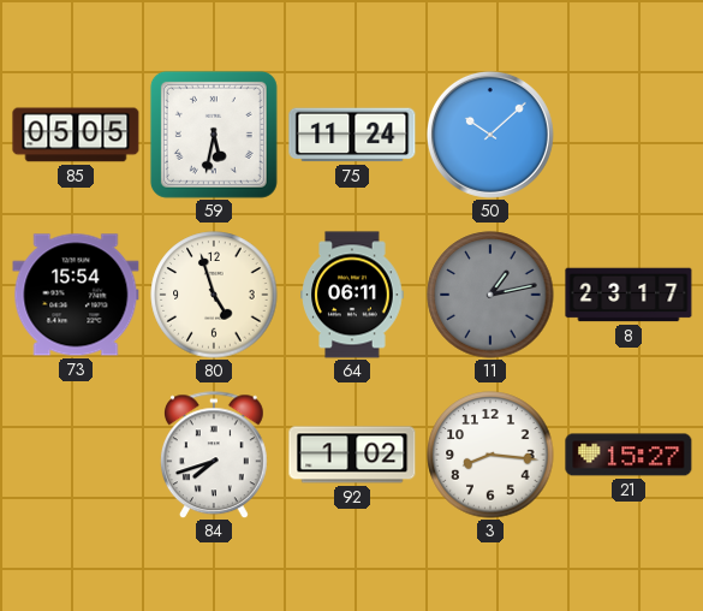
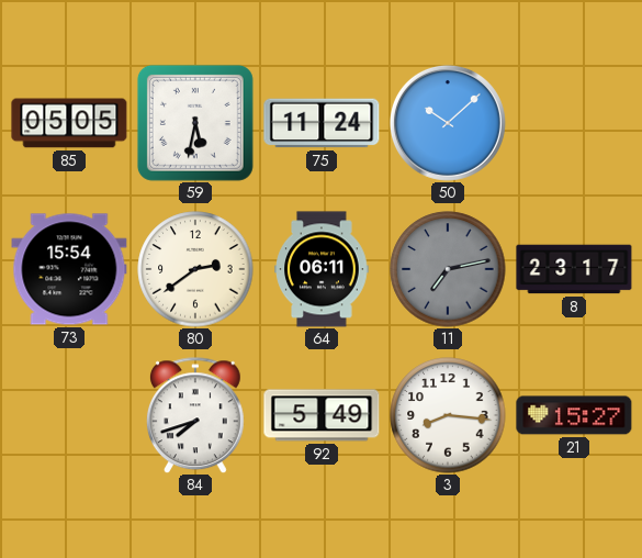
80: 4:57 -> 2:39
11: 1:13 -> 7:13
92: 1:02 -> 5:49
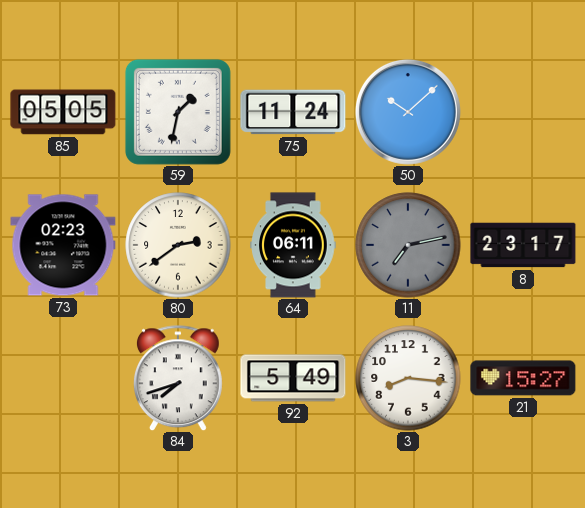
59: 5:32 -> 1:32
73: 15:54 -> 02:23
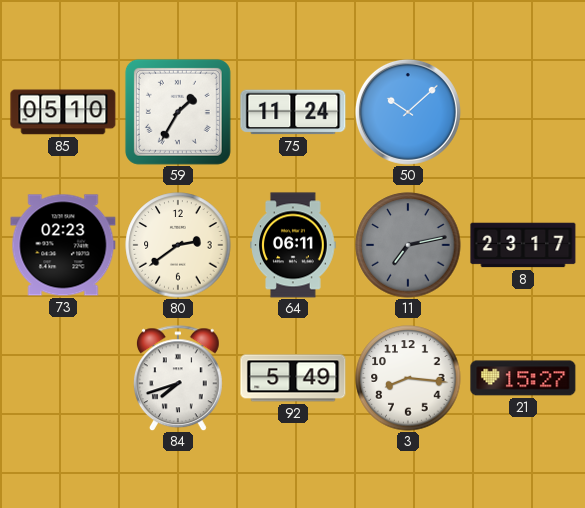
85: 05:05 -> 05:10
59: 1:32 -> 1:35
